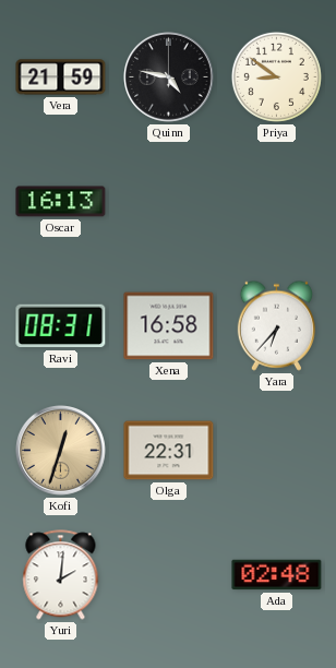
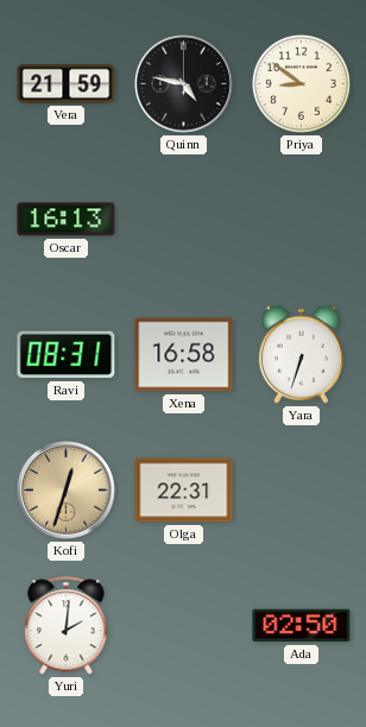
Yara: 6:37 -> 6:33
Ada: 02:48 -> 02:50
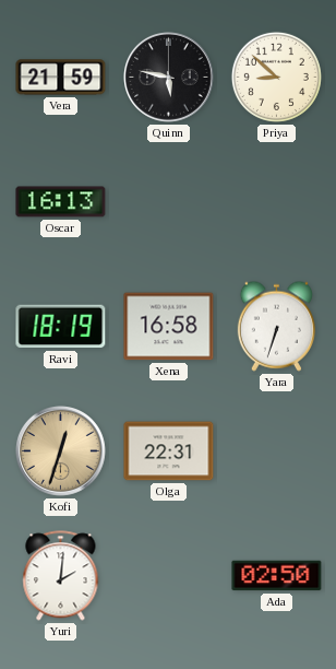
Quinn: 4:47 -> 5:47
Priya: 8:51 -> 8:52
Ravi: 08:31 -> 18:19
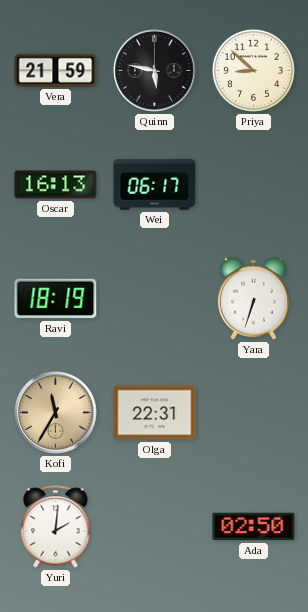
Wei: none -> 06:17
Xena: 16:58 -> none
Kofi: 12:33 -> 11:35
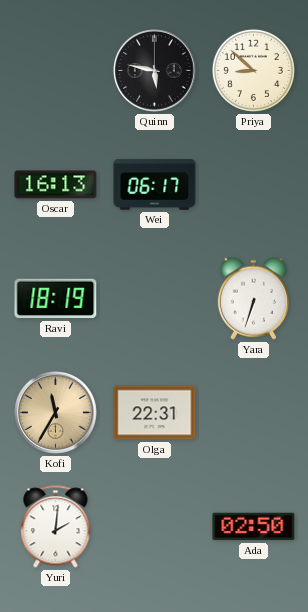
Vera: 21:59 -> none
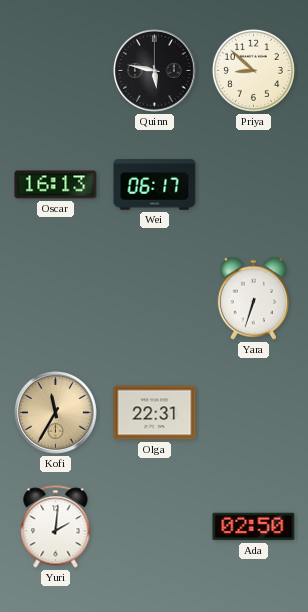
Ravi: 18:19 -> none
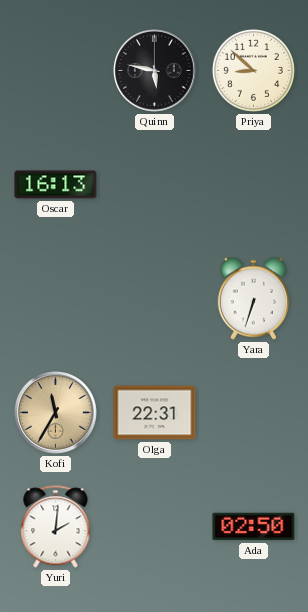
Wei: 06:17 -> none
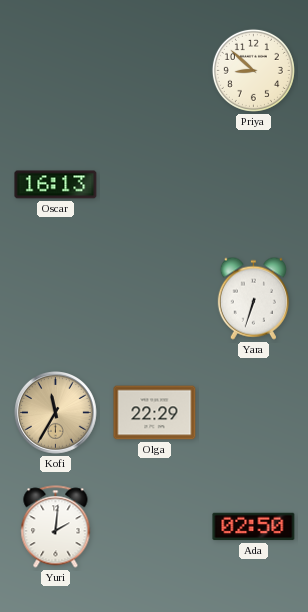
Quinn: 5:47 -> none
Olga: 22:31 -> 22:29
